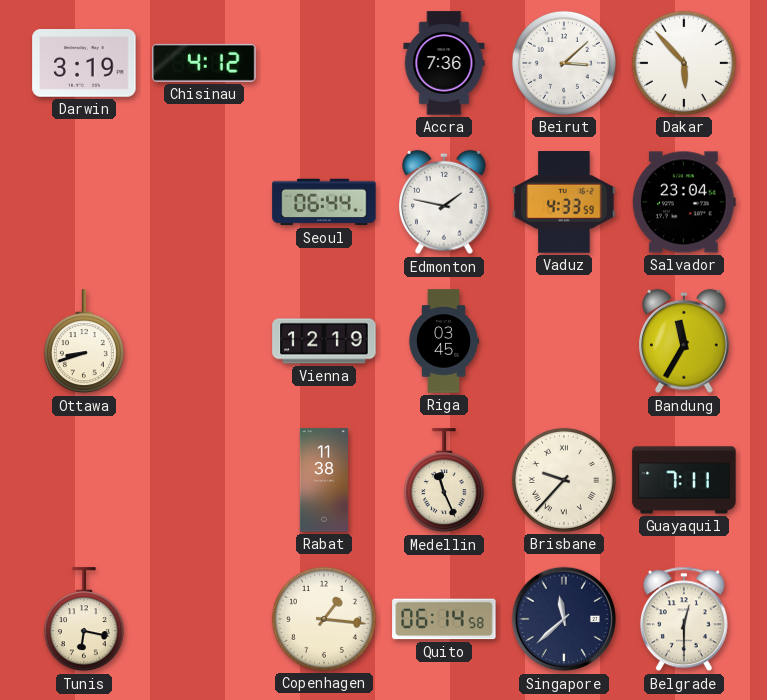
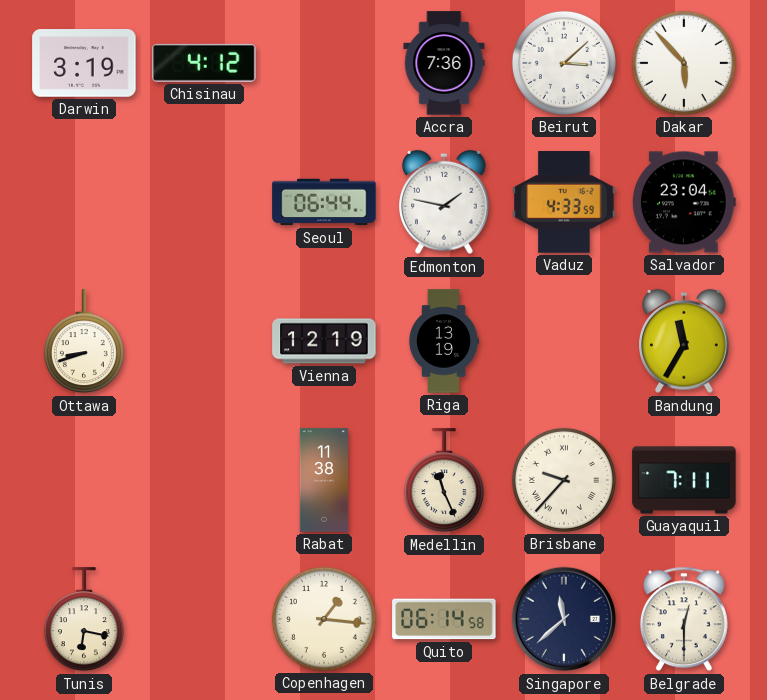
Riga: 03:45 -> 13:19
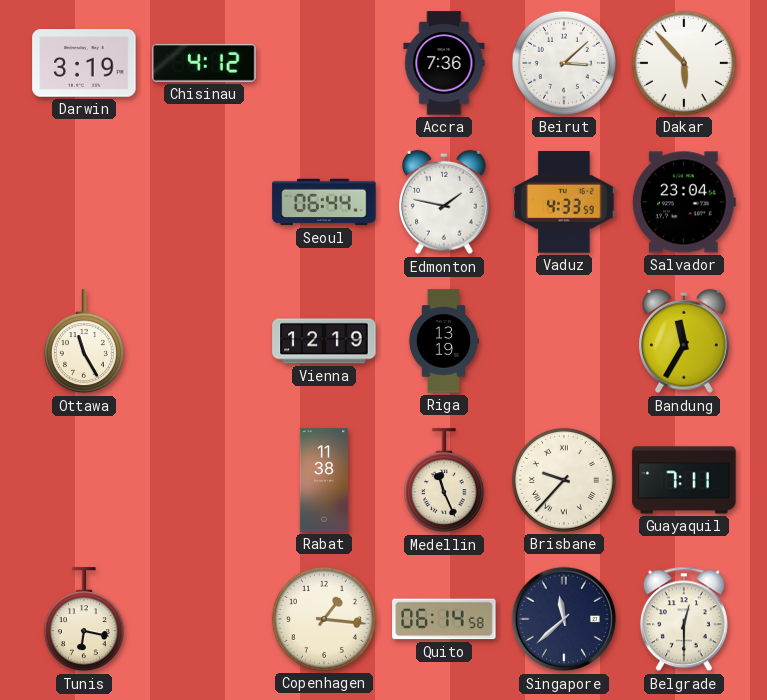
Ottawa: 8:42 -> 11:25
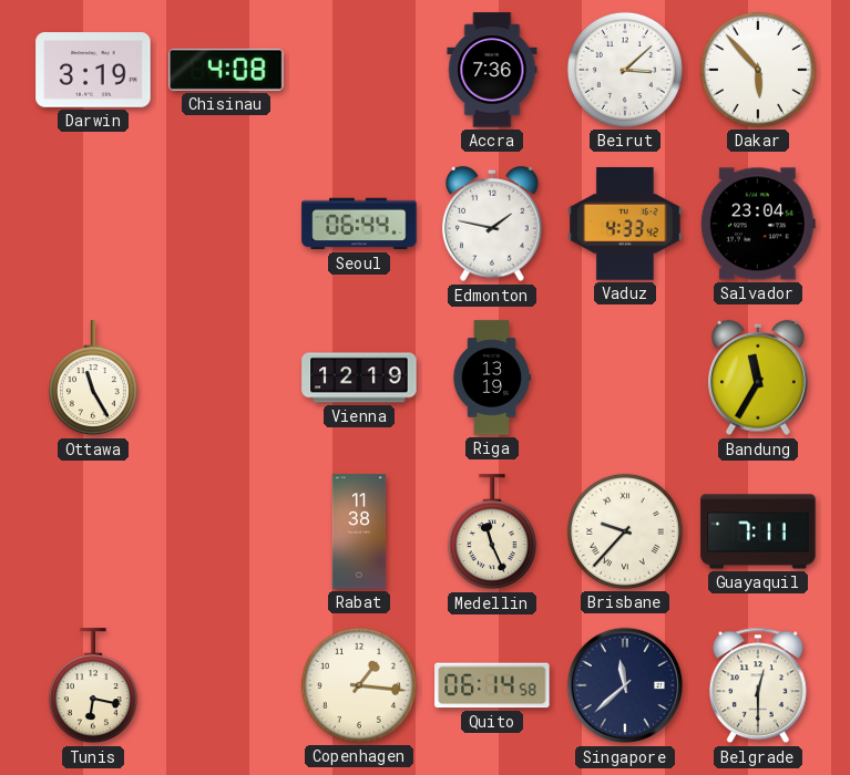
Chisinau: 4:12 -> 4:08
Vaduz: 4:33:59 -> 4:33:42
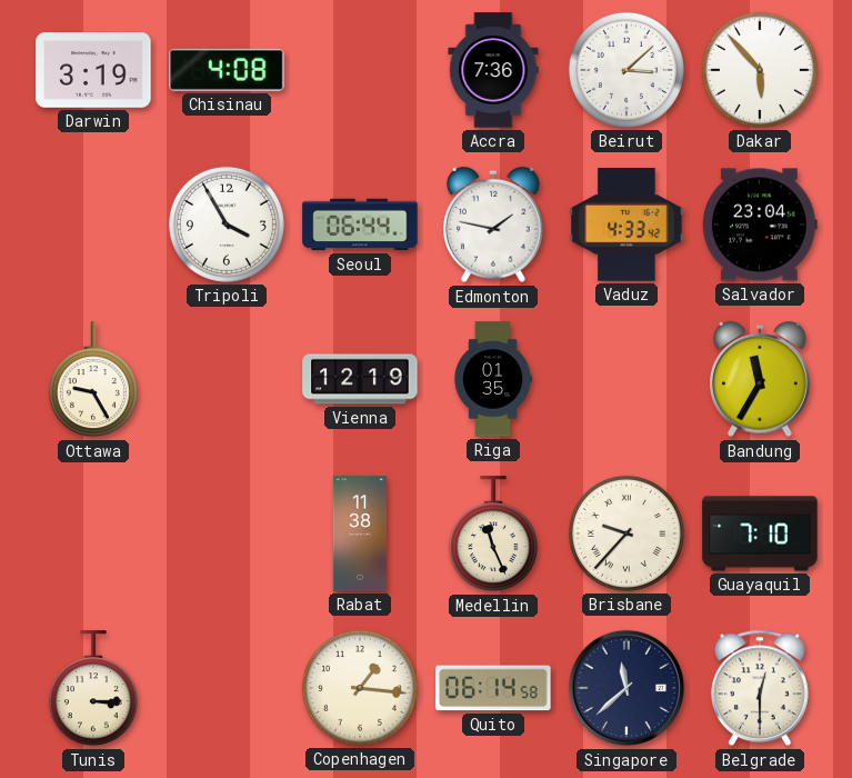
Tripoli: none -> 3:55
Ottawa: 11:25 -> 9:25
Riga: 13:19 -> 01:35
Guayaquil: 7:11 -> 7:10
Tunis: 6:17 -> 3:15
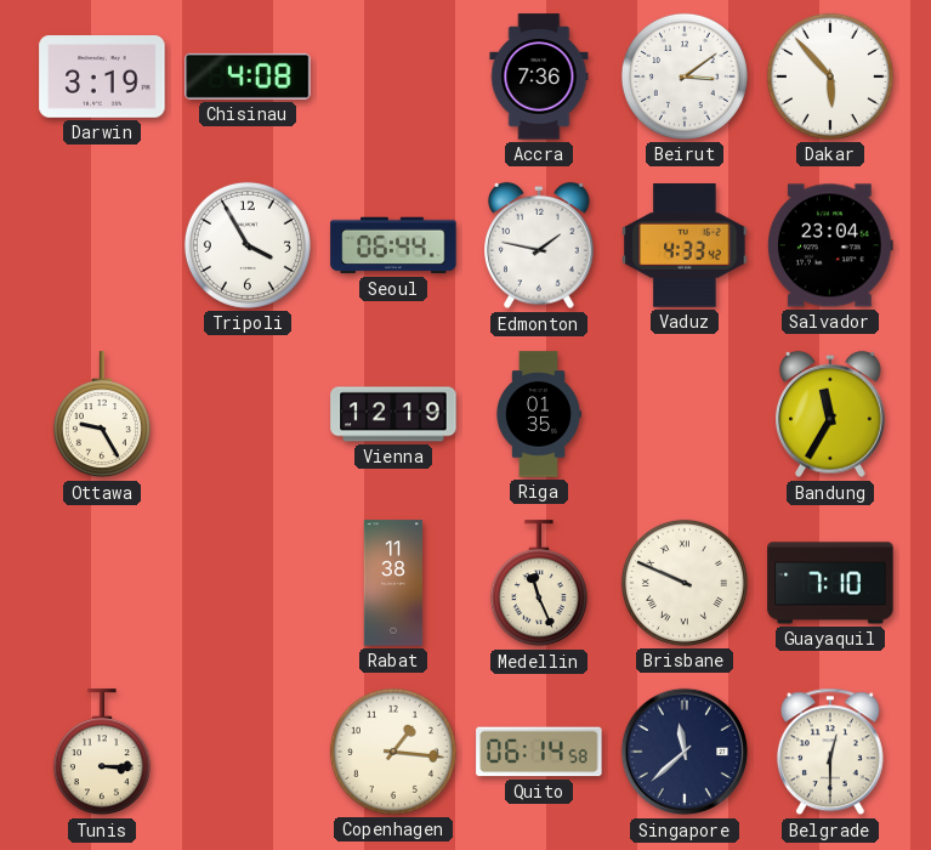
Beirut: 3:08 -> 3:09
Brisbane: 9:37 -> 9:49
